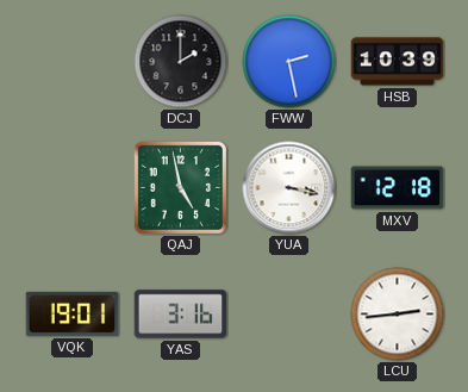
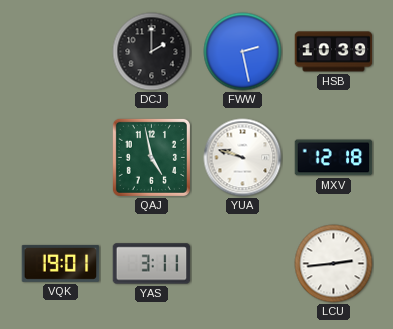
YUA: 3:17 -> 9:48
YAS: 3:16 -> 3:11
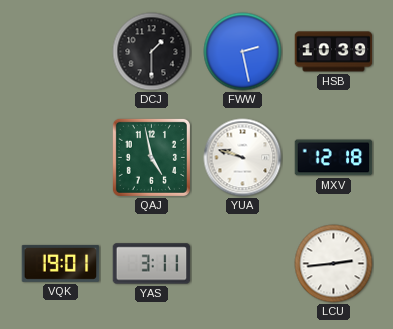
DCJ: 2:00 -> 1:30
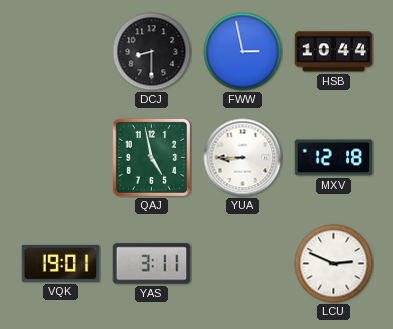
DCJ: 1:30 -> 8:30
FWW: 2:28 -> 2:58
HSB: 10:39 -> 10:44
YUA: 9:48 -> 8:45
LCU: 2:44 -> 2:49
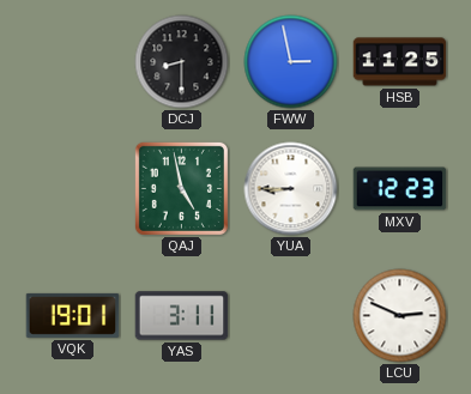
HSB: 10:44 -> 11:25
MXV: 12:18 -> 12:23
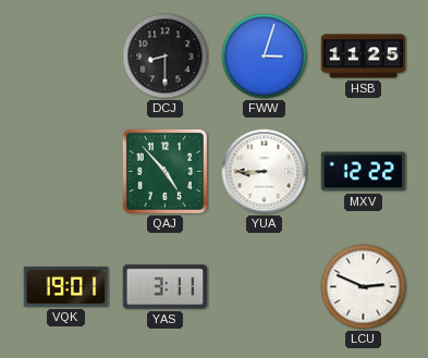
FWW: 2:58 -> 3:03
QAJ: 4:58 -> 4:53
MXV: 12:23 -> 12:22
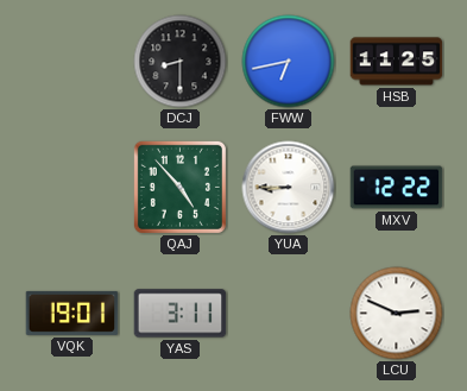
FWW: 3:03 -> 6:43
